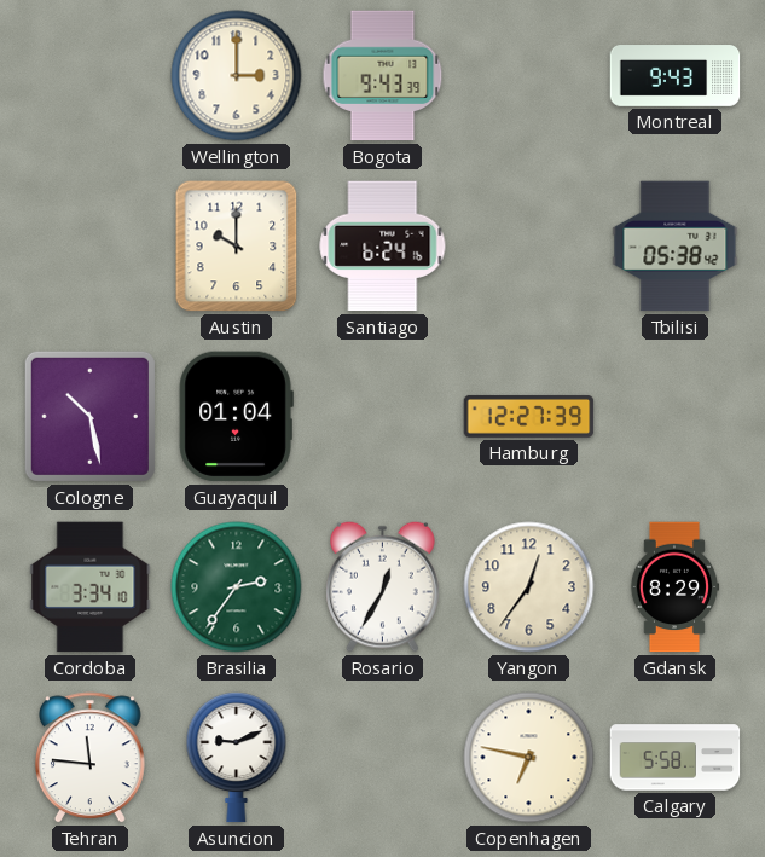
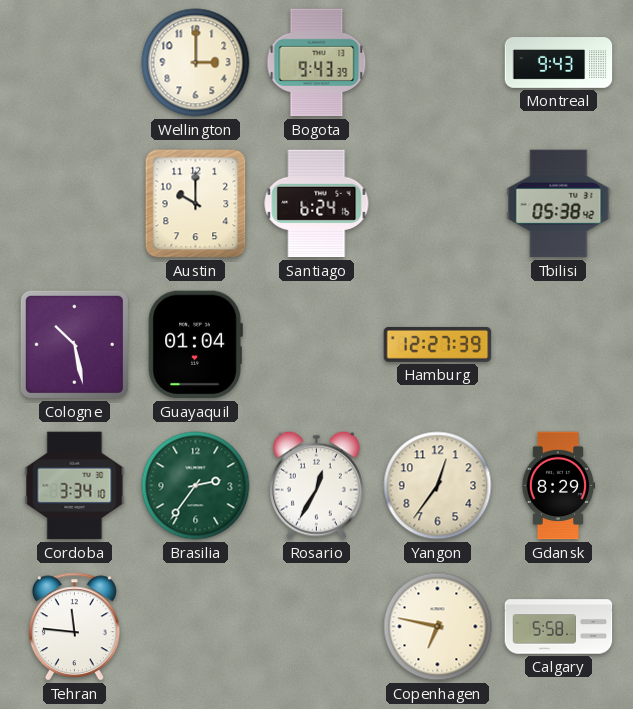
Asuncion: 9:11 -> none
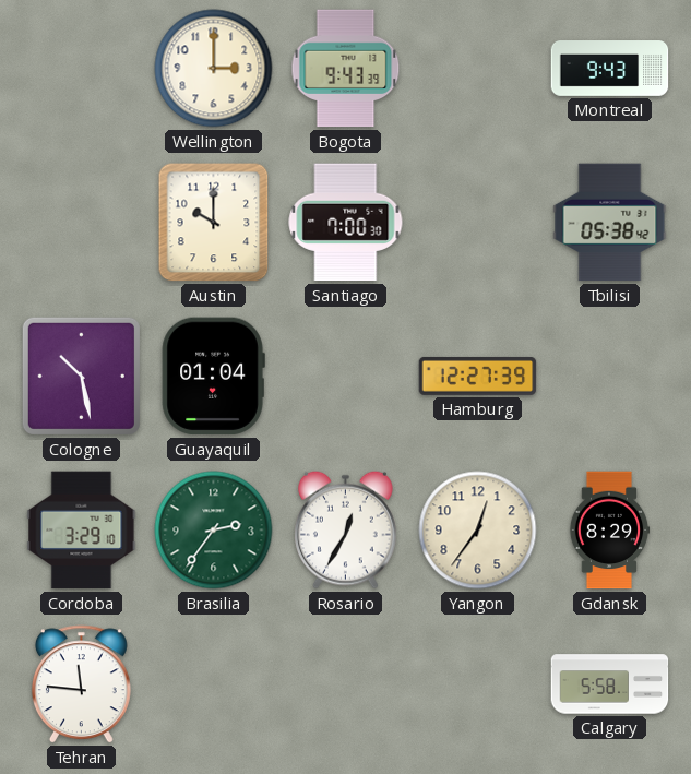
Santiago: 6:24 -> 7:00
Cordoba: 3:34 -> 3:29
Copenhagen: 6:47 -> none
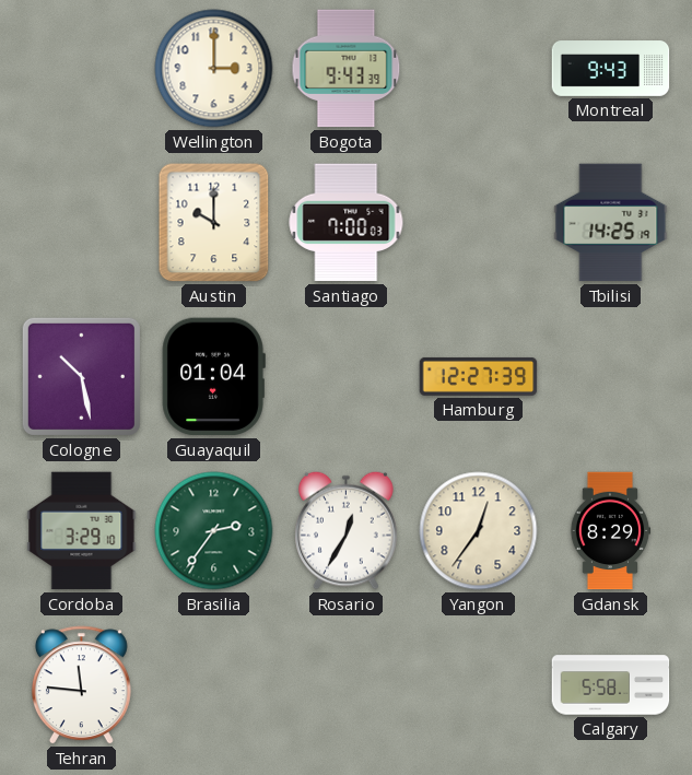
Santiago: 7:00:30 -> 7:00:03
Tbilisi: 05:38 -> 14:25
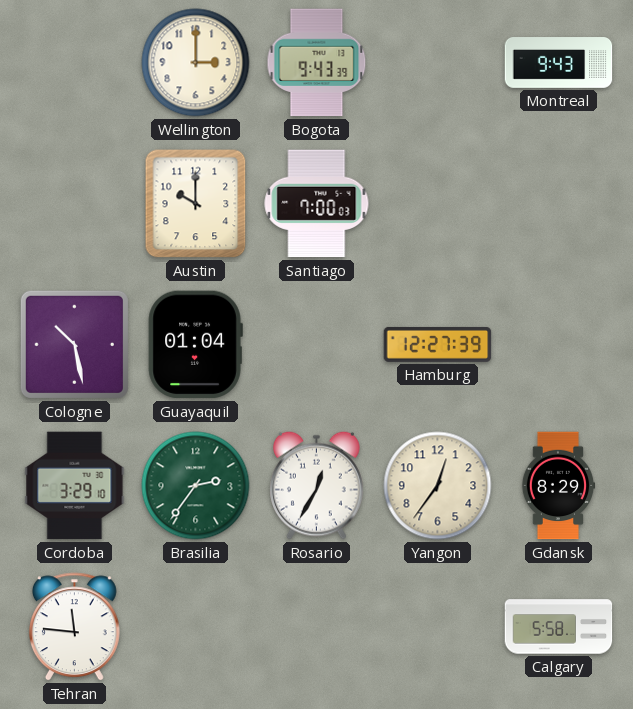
Tbilisi: 14:25 -> none
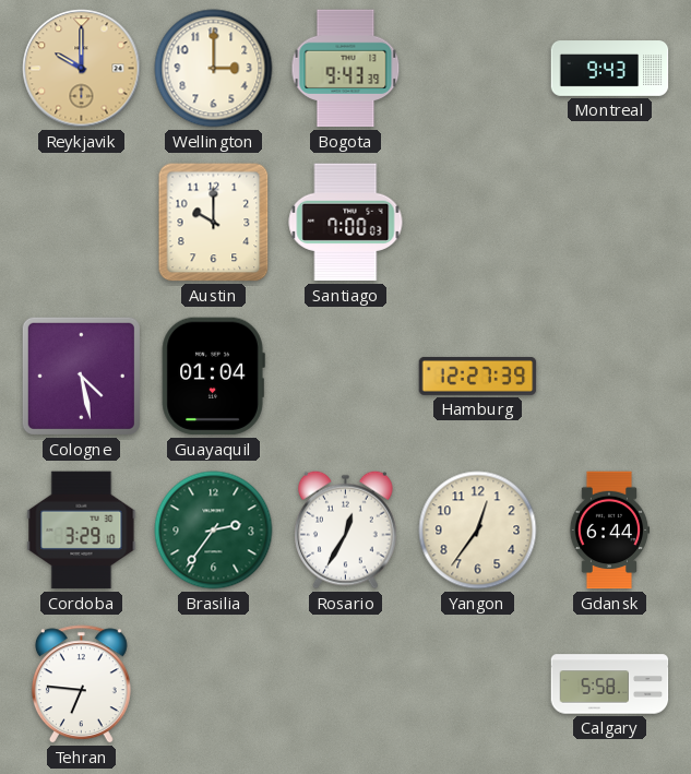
Reykjavik: none -> 10:00
Cologne: 10:28 -> 4:28
Gdansk: 8:29 -> 6:44
Tehran: 11:46 -> 6:46
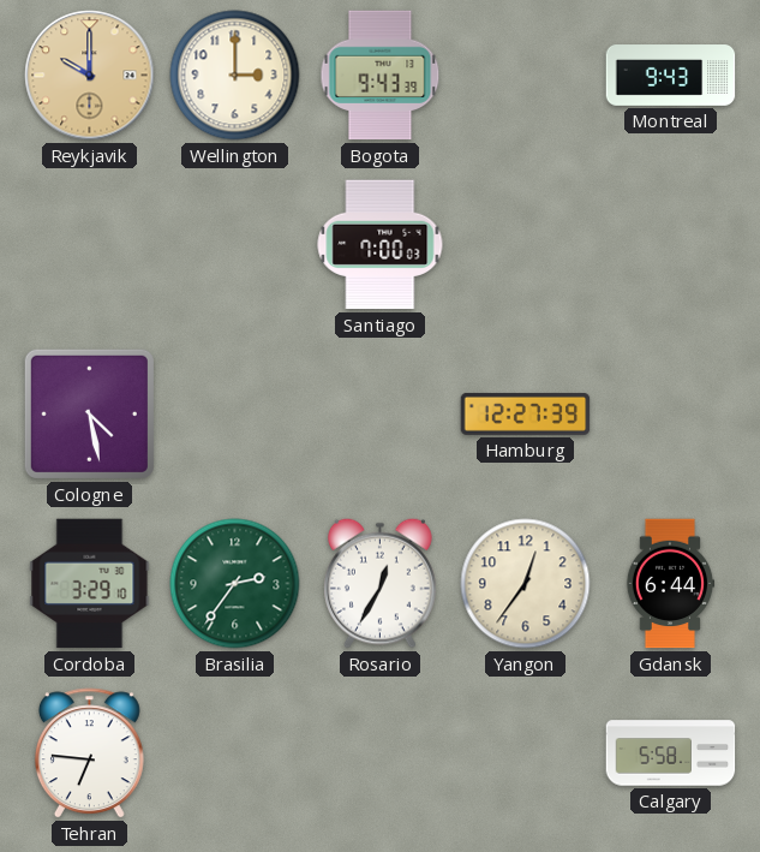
Austin: 10:00 -> none
Guayaquil: 01:04 -> none
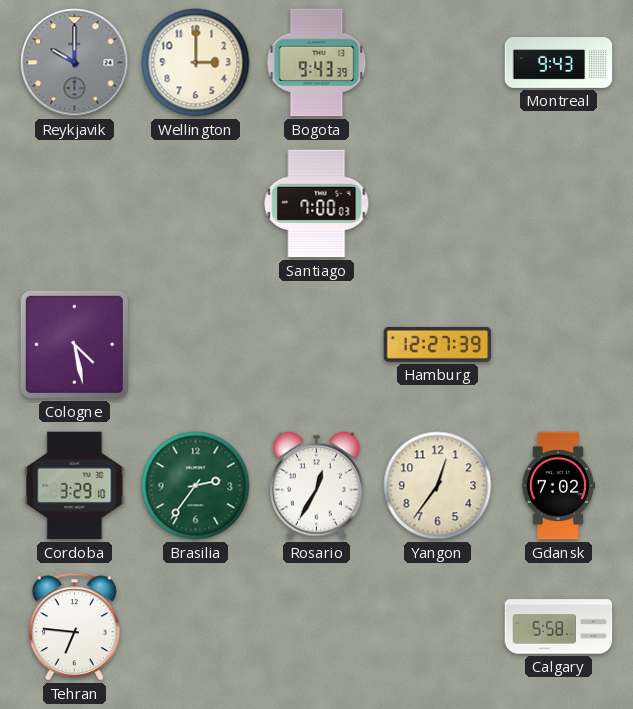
Reykjavik dial: champagne -> grey
Gdansk: 6:44 -> 7:02
